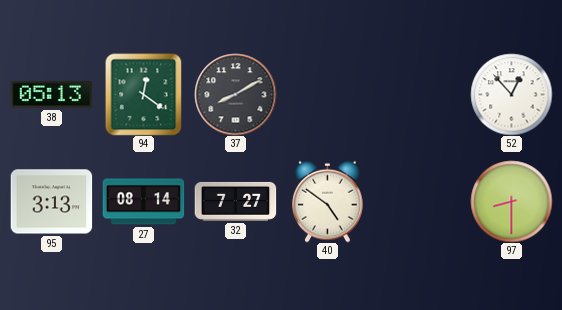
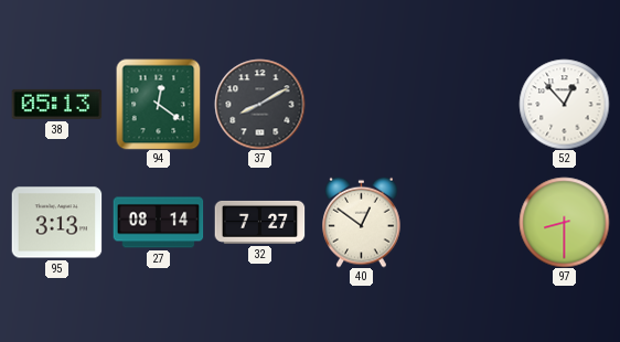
40: 4:51 -> 12:51
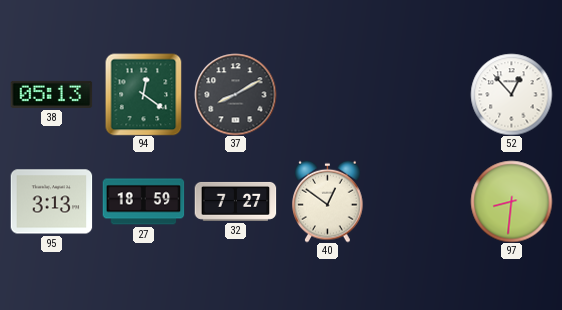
27: 08:14 -> 18:59
97: 8:30 -> 8:31
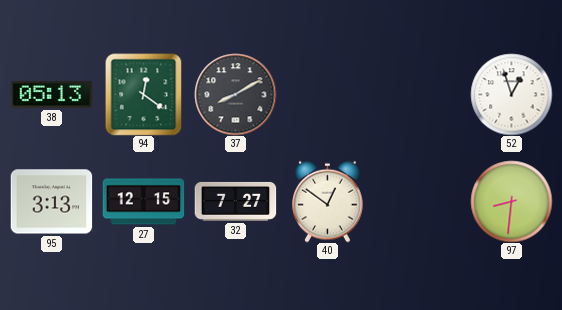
52: 12:53 -> 12:57
27: 18:59 -> 12:15
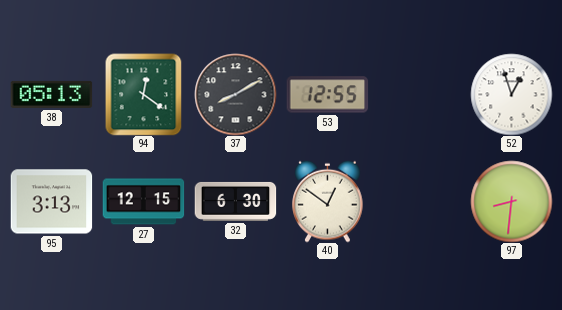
53: none -> 12:55
32: 7:27 -> 6:30
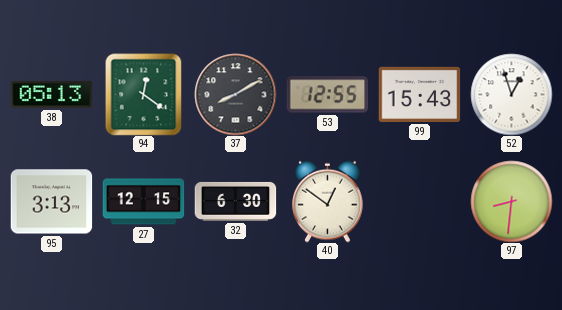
99: none -> 15:43
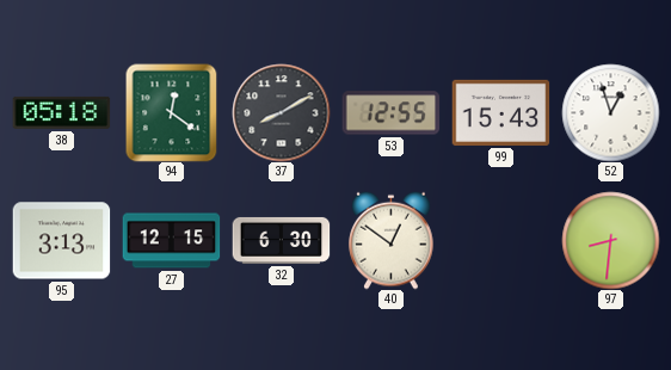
38: 05:13 -> 05:18
